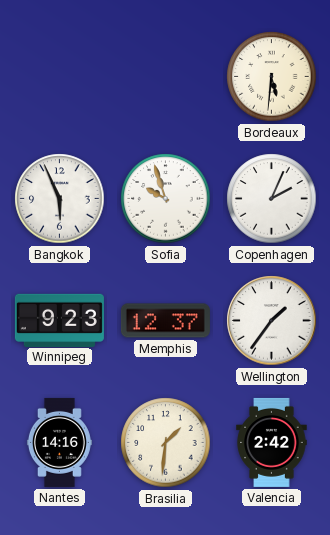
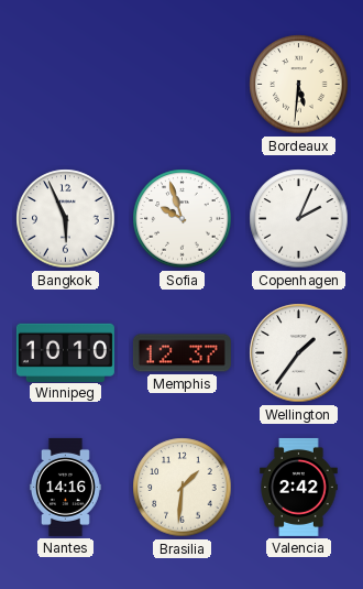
Winnipeg: 9:23 -> 10:10
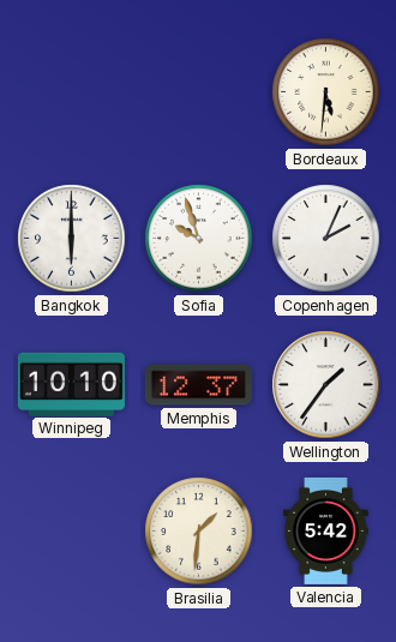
Bangkok: 5:56 -> 6:00
Nantes: 14:16 -> none
Valencia: 2:42 -> 5:42
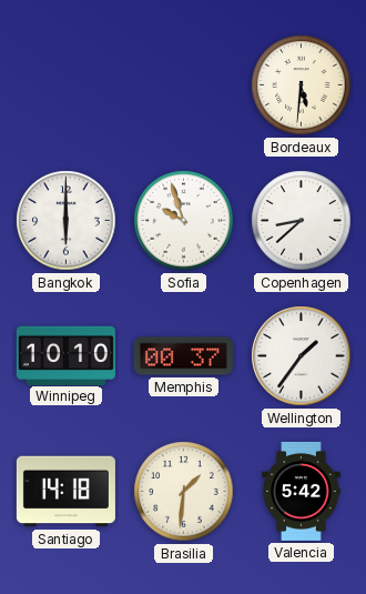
Copenhagen: 2:04 -> 8:38
Memphis: 12:37 -> 00:37
Santiago: none -> 14:18
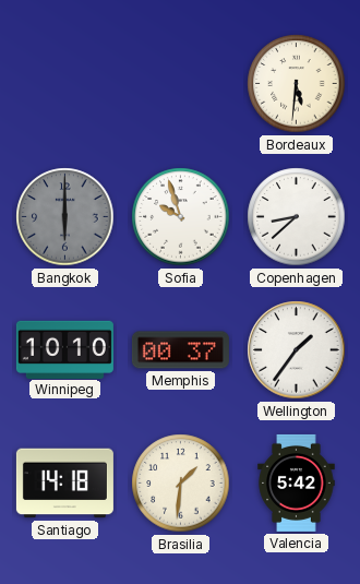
Bangkok dial: white -> grey
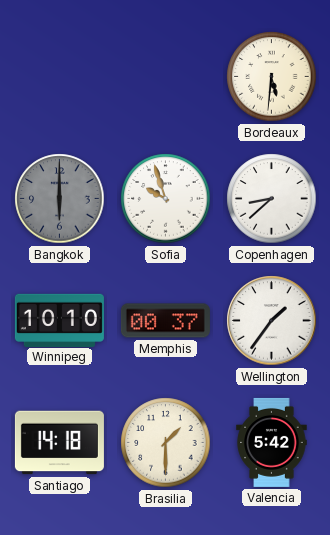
Brasilia: 1:31 -> 1:30
